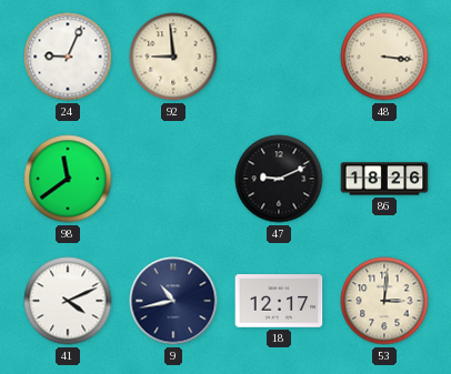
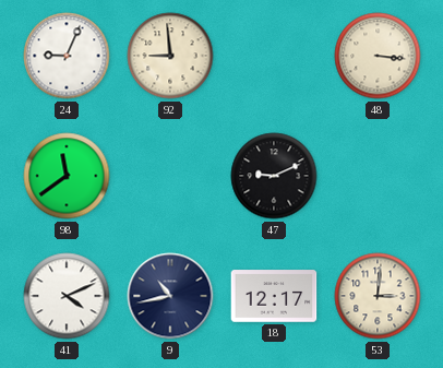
86: 18:26 -> none
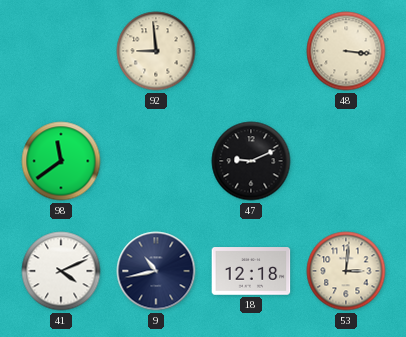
24: 9:04 -> none
18: 12:17 -> 12:18
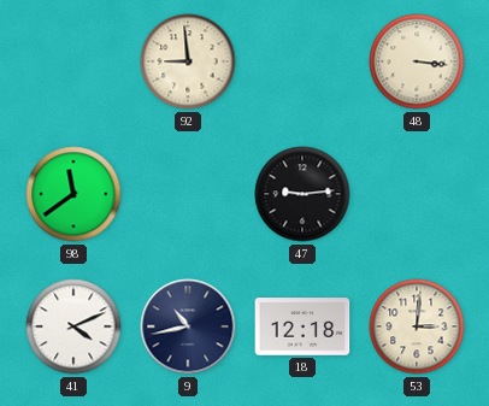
47: 9:11 -> 9:14
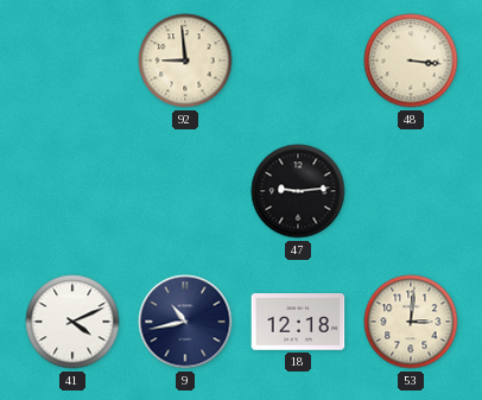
98: 11:39 -> none
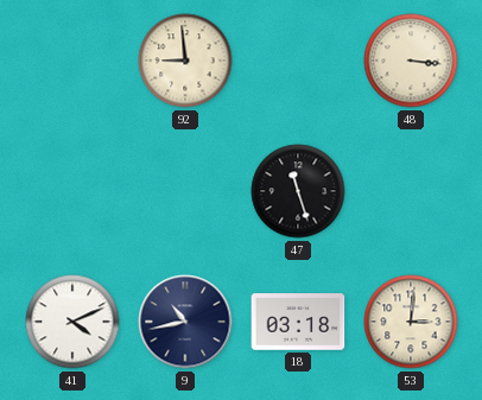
47: 9:14 -> 11:27
18: 12:18 -> 03:18
